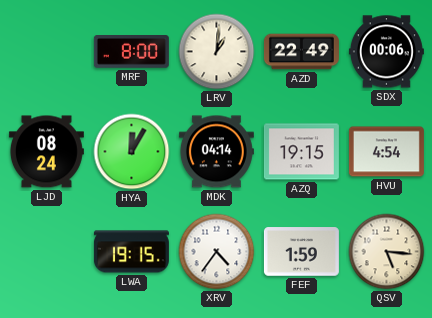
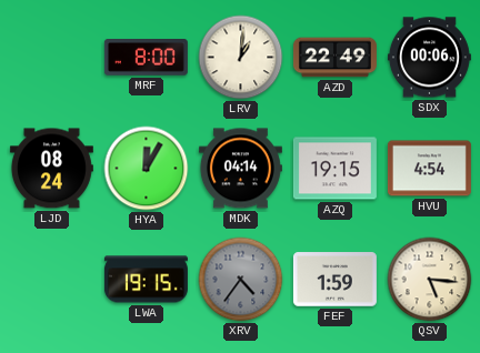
XRV dial: white -> grey
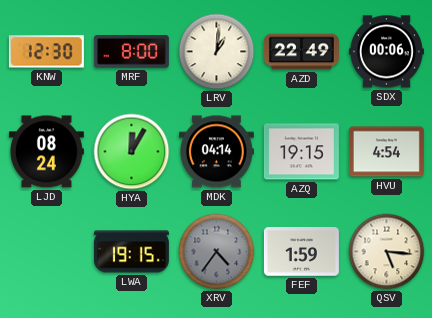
KNW: none -> 12:30
